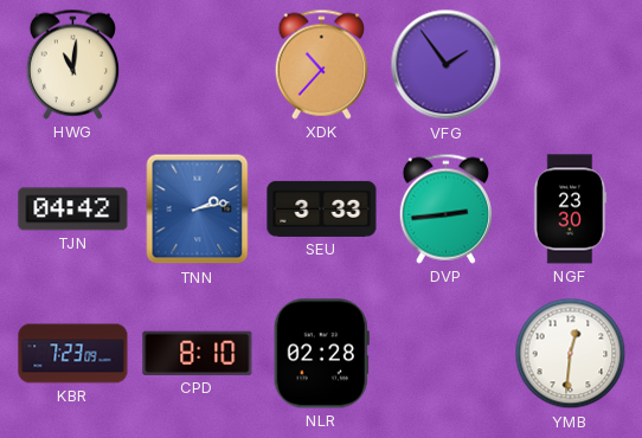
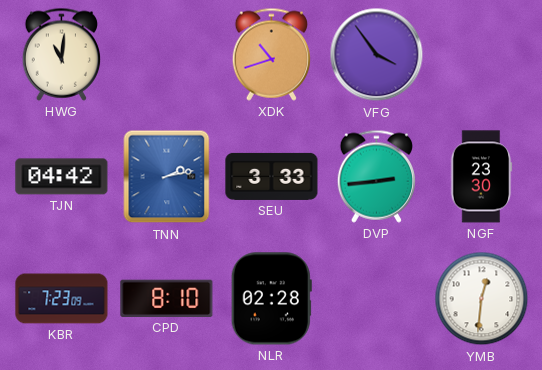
XDK: 10:37 -> 10:42
VFG: 1:54 -> 3:54
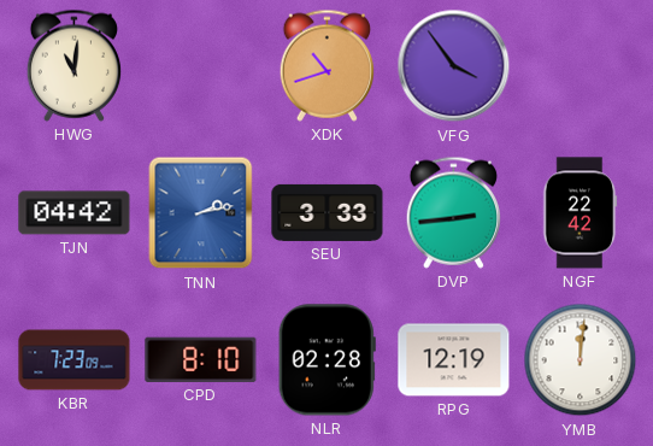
NGF: 23:30 -> 22:42
RPG: none -> 12:19
YMB: 12:31 -> 12:01
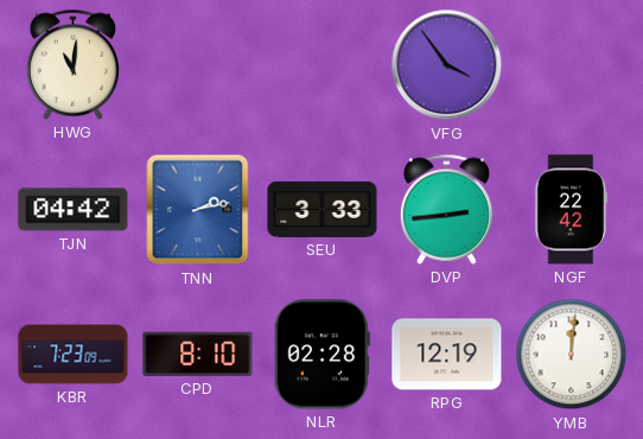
XDK: 10:42 -> none
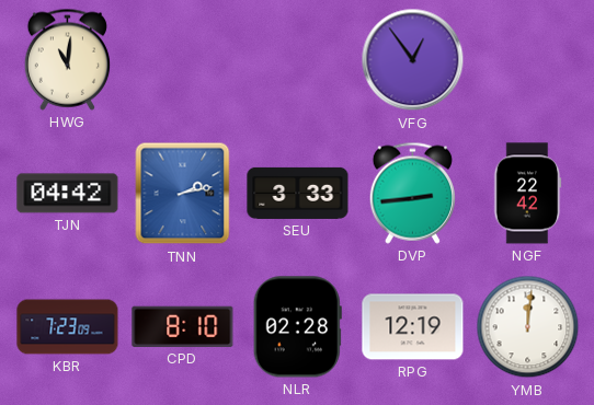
VFG: 3:54 -> 12:54
